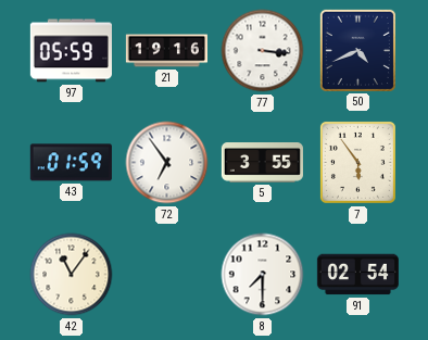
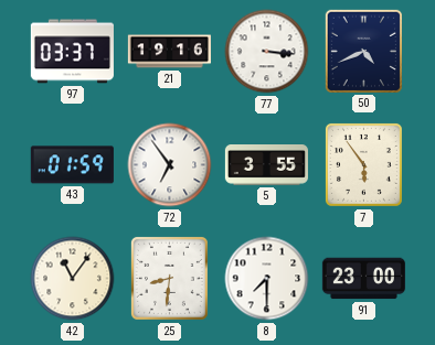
97: 05:59 -> 03:37
25: none -> 8:31
91: 02:54 -> 23:00
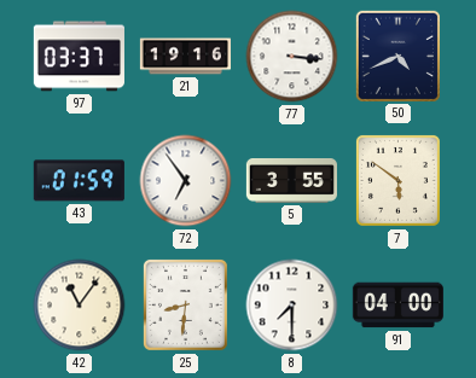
7: 5:54 -> 5:51
91: 23:00 -> 04:00
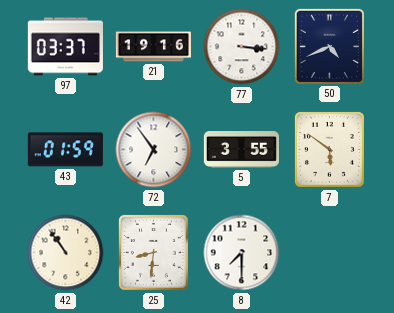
42: 11:06 -> 10:54
91: 04:00 -> none
